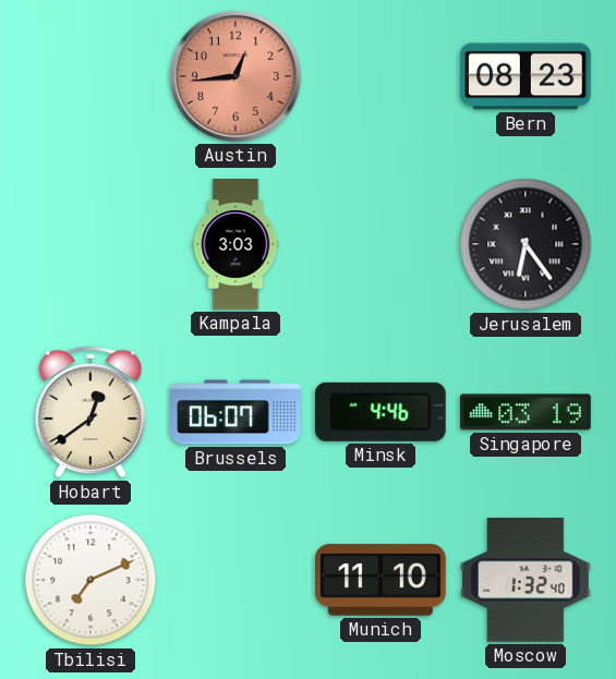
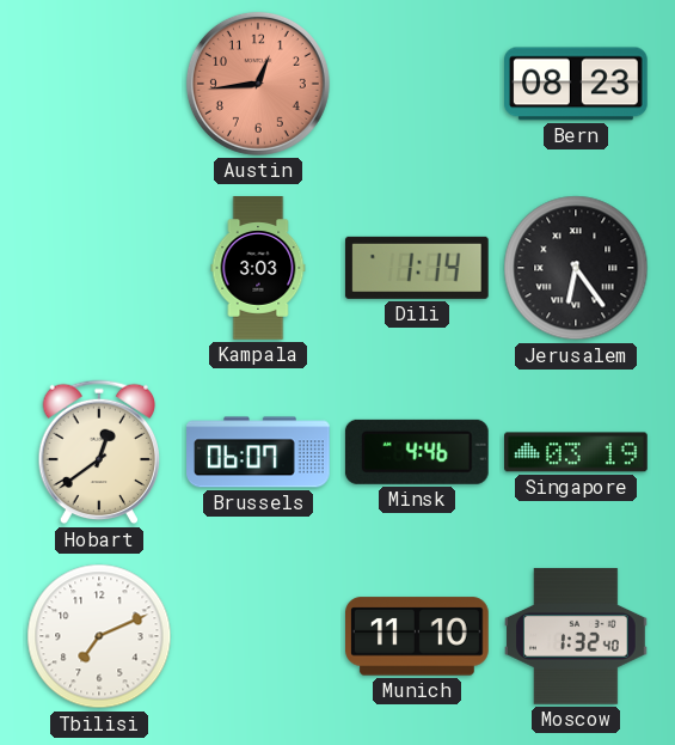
Dili: none -> 1:14
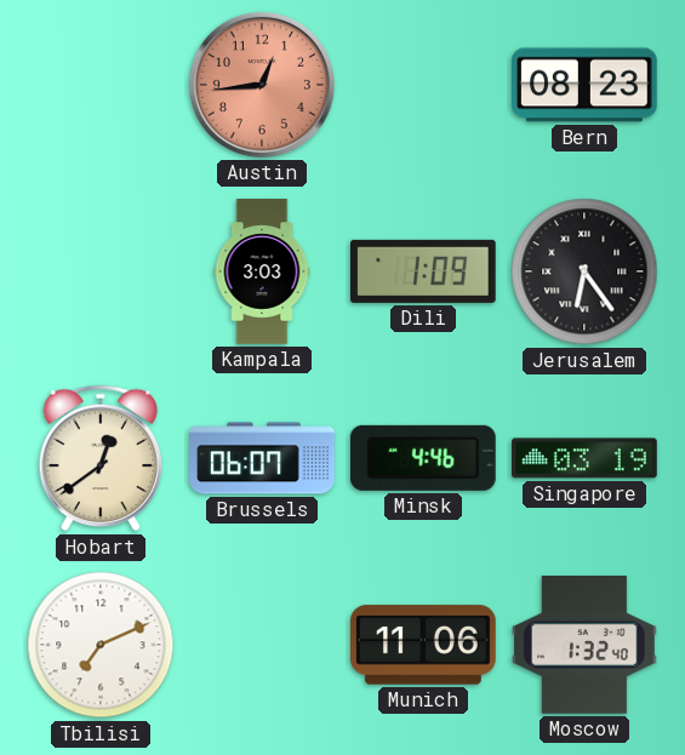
Dili: 1:14 -> 1:09
Munich: 11:10 -> 11:06
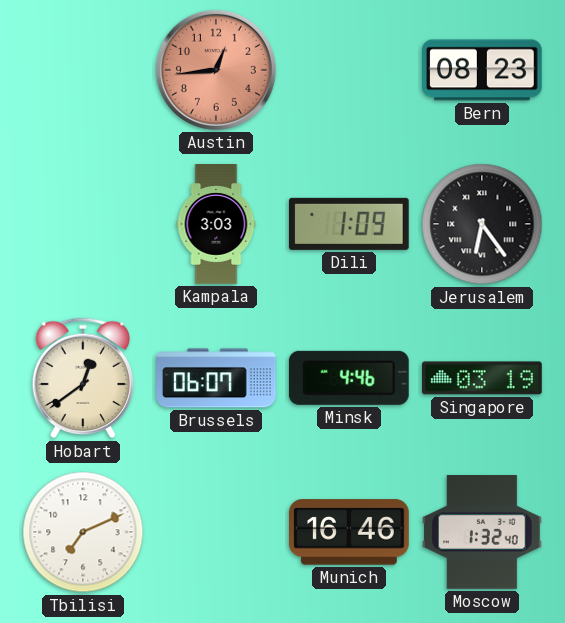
Munich: 11:06 -> 16:46
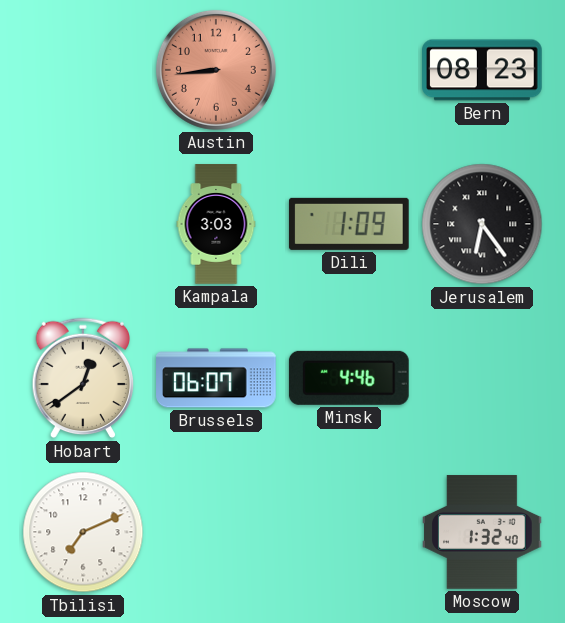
Austin: 12:44 -> 8:44
Singapore: 03:19 -> none
Munich: 16:46 -> none
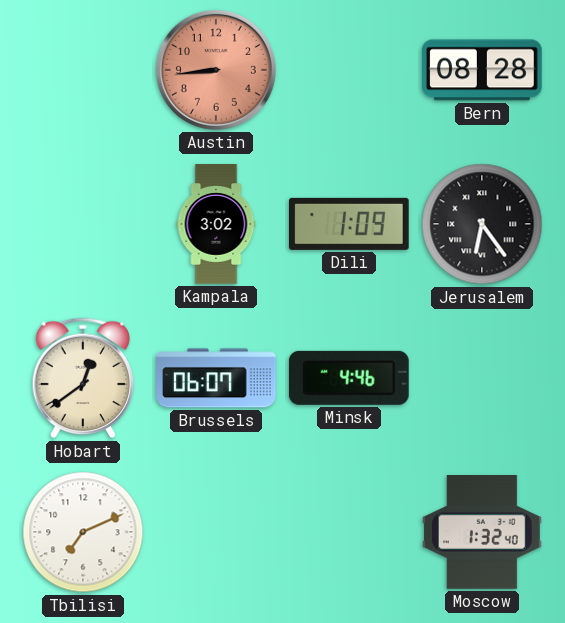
Bern: 08:23 -> 08:28
Kampala: 3:03 -> 3:02
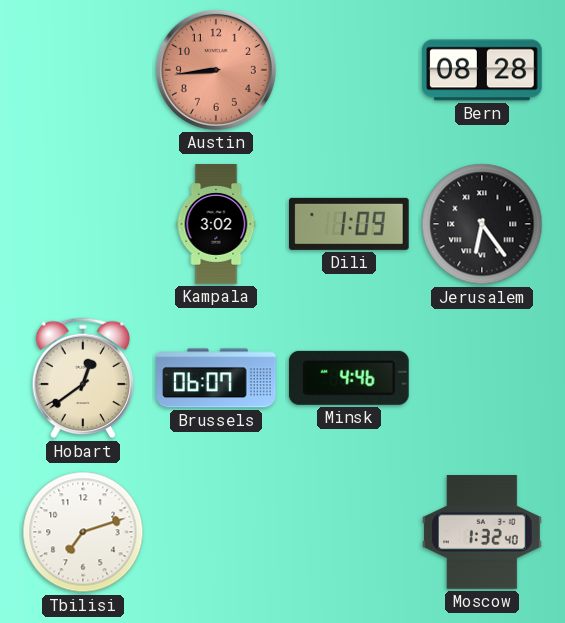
Tbilisi: 7:11 -> 7:12
